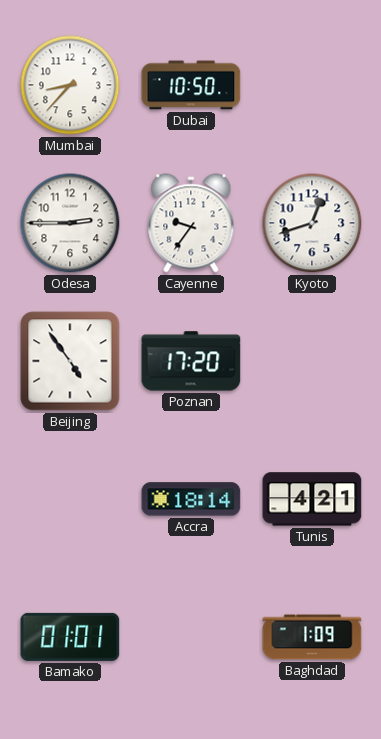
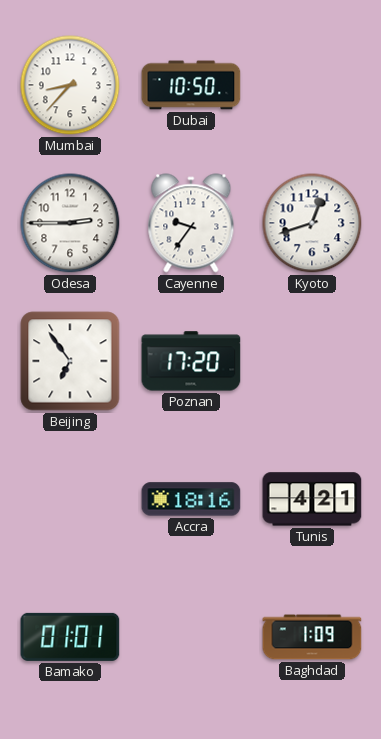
Beijing: 4:54 -> 6:54
Accra: 18:14 -> 18:16
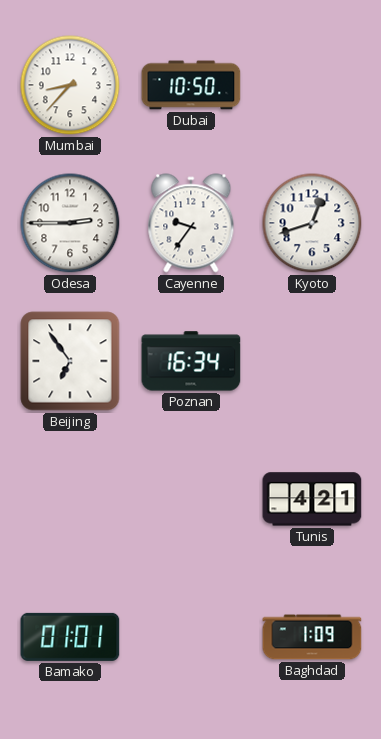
Poznan: 17:20 -> 16:34
Accra: 18:16 -> none
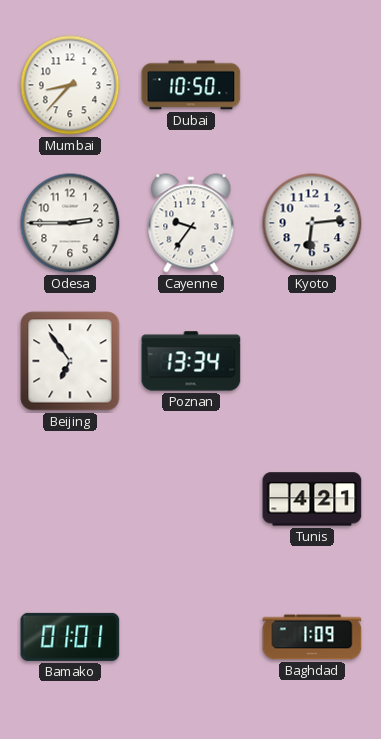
Kyoto: 12:42 -> 6:14
Poznan: 16:34 -> 13:34
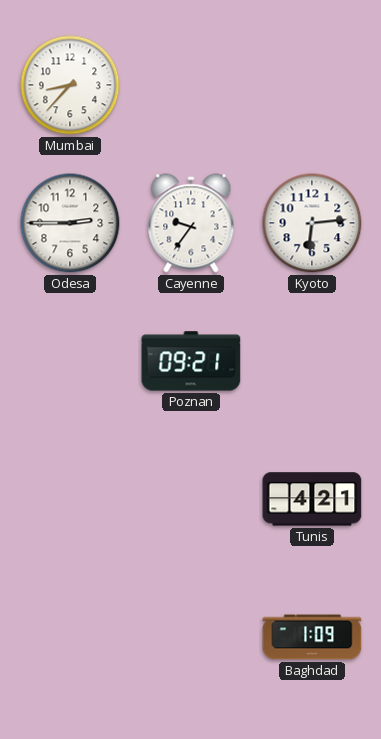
Dubai: 10:50 -> none
Beijing: 6:54 -> none
Poznan: 13:34 -> 09:21
Bamako: 01:01 -> none
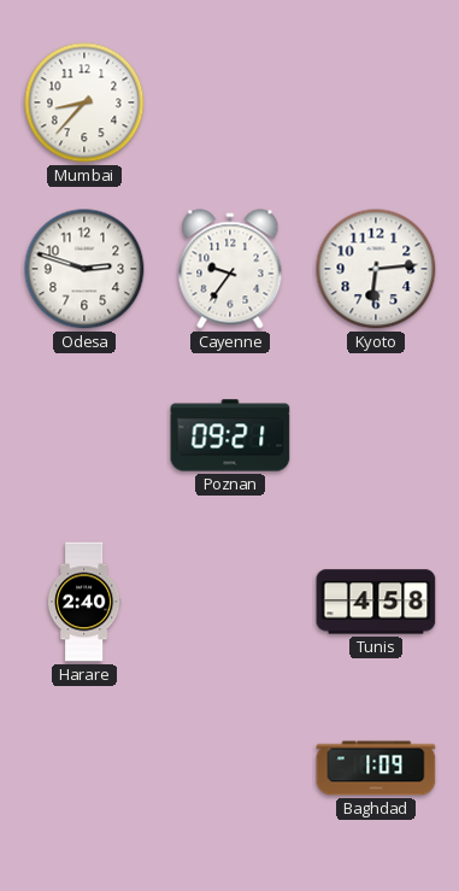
Odesa: 2:45 -> 2:48
Harare: none -> 2:40
Tunis: 4:21 -> 4:58
